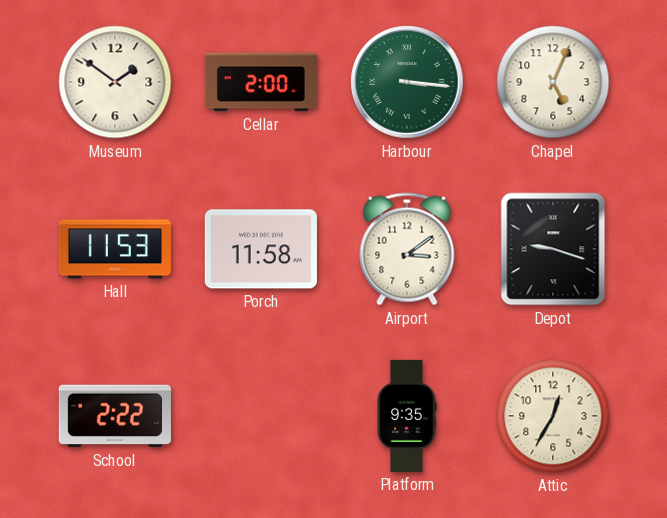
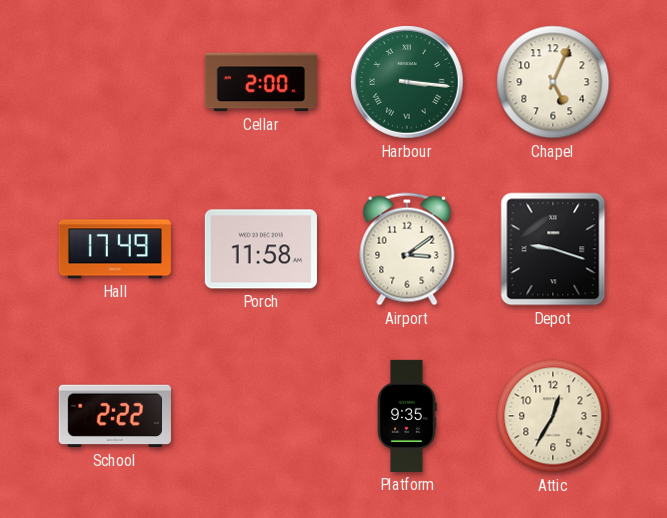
Museum: 1:51 -> none
Hall: 11:53 -> 17:49
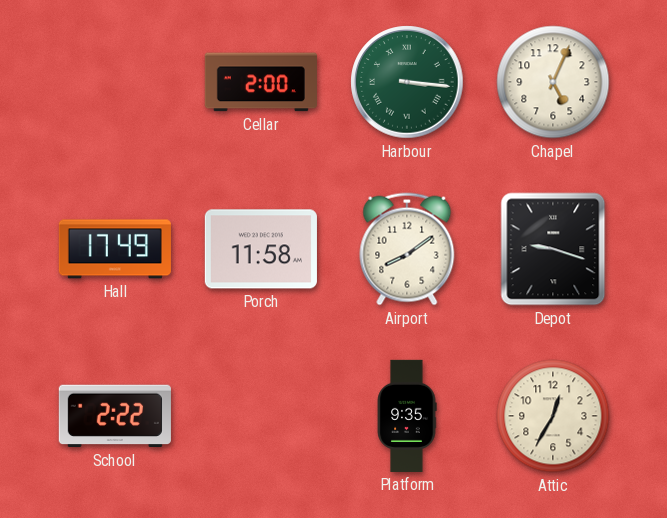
Airport: 3:09 -> 8:09
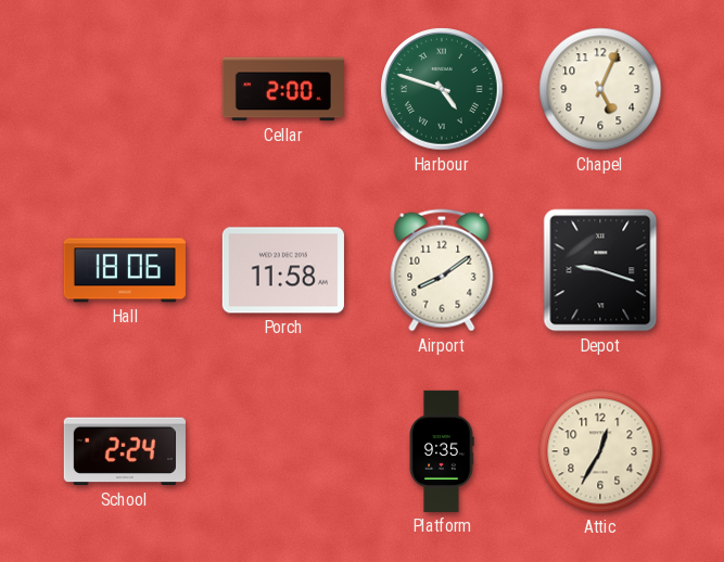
Harbour: 3:16 -> 4:48
Hall: 17:49 -> 18:06
School: 2:22 -> 2:24
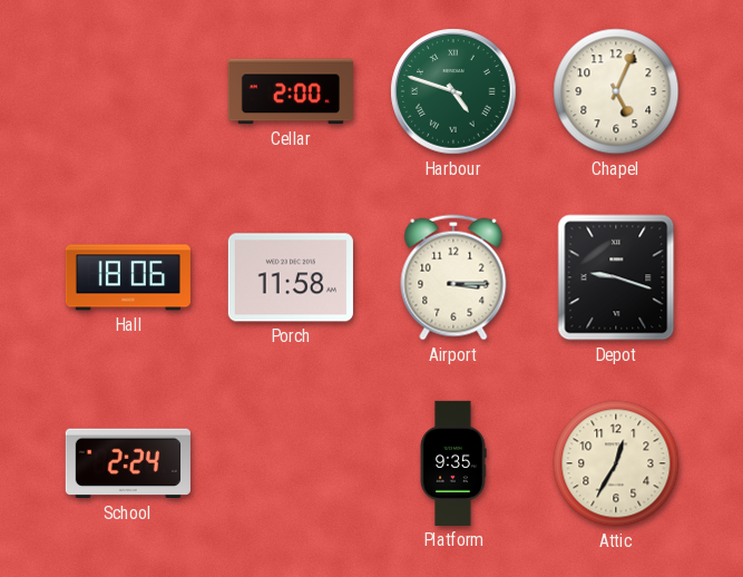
Airport: 8:09 -> 3:15
